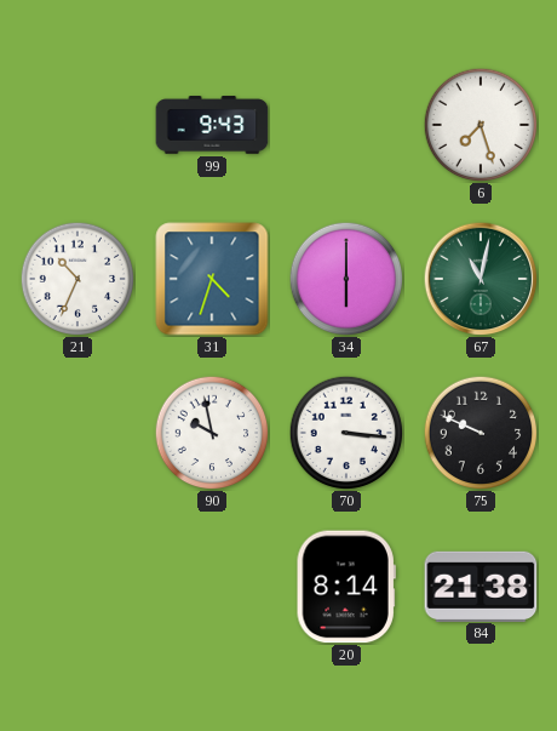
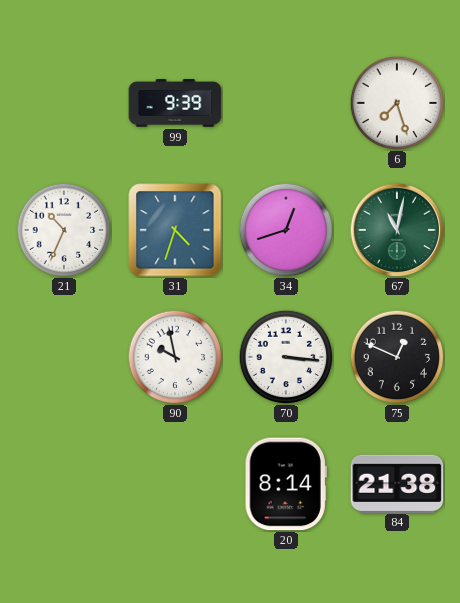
99: 9:43 -> 9:39
34: 6:00 -> 12:42
75: 9:49 -> 12:49
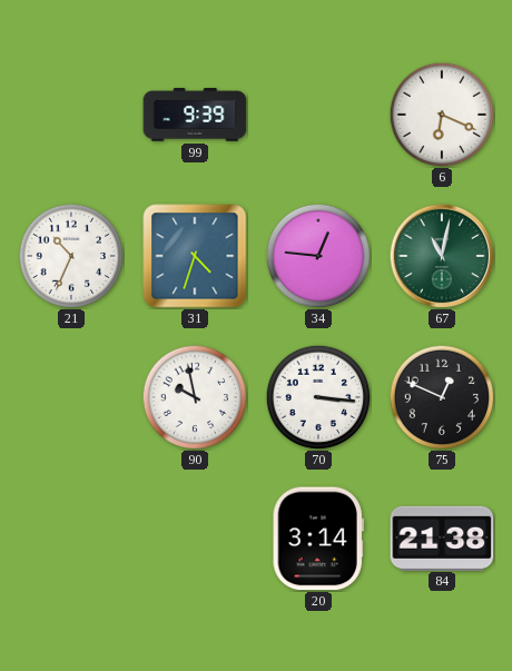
6: 7:27 -> 6:19
34: 12:42 -> 12:46
20: 8:14 -> 3:14
